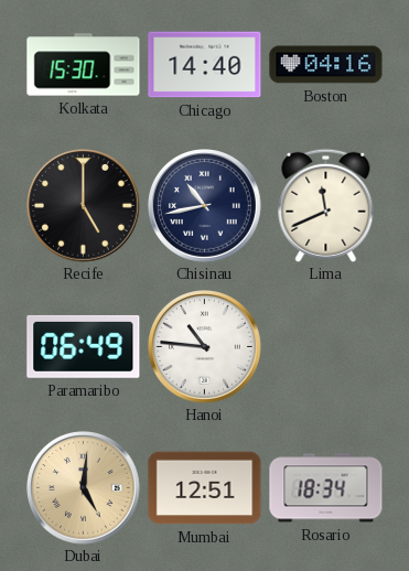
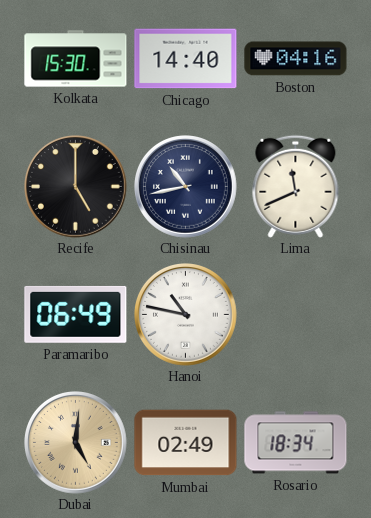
Hanoi: 10:46 -> 10:47
Mumbai: 12:51 -> 02:49
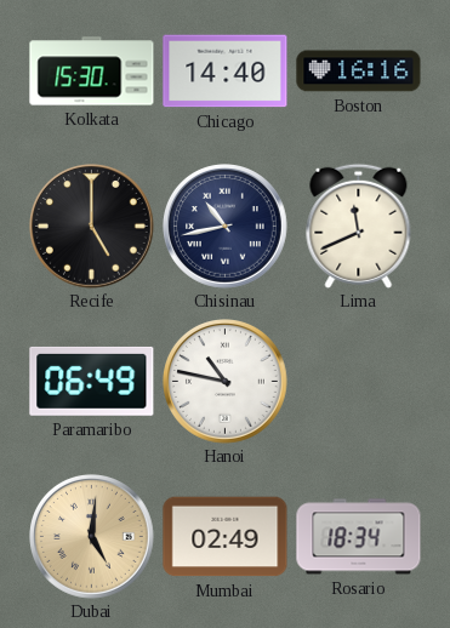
Boston: 04:16 -> 16:16
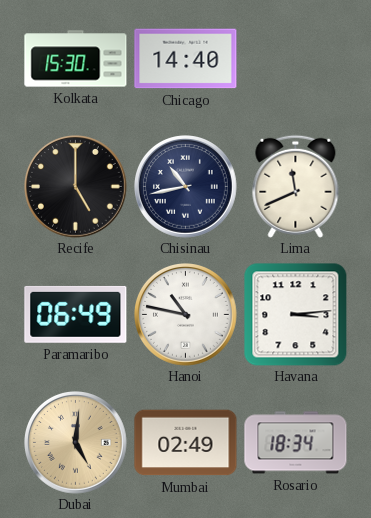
Boston: 16:16 -> none
Havana: none -> 3:14
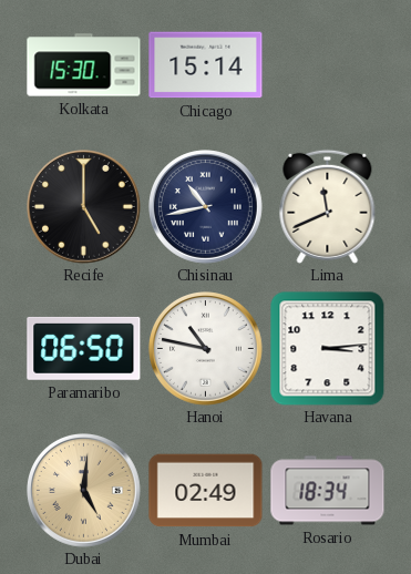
Chicago: 14:40 -> 15:14
Paramaribo: 06:49 -> 06:50
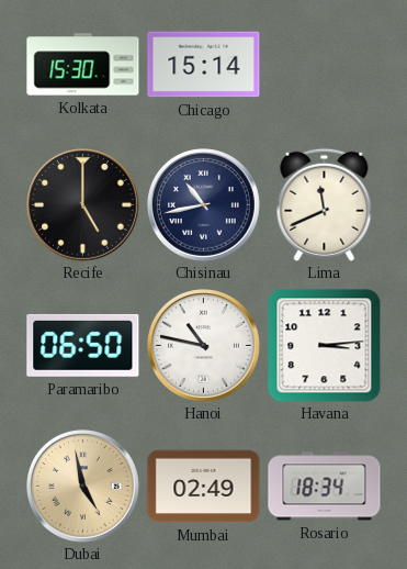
Dubai: 5:01 -> 4:58
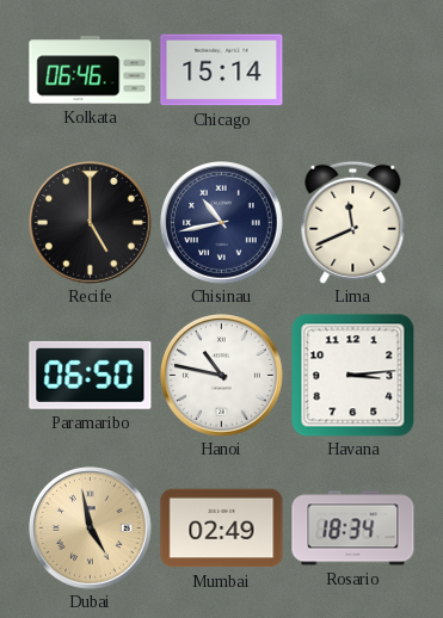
Kolkata: 15:30 -> 06:46
